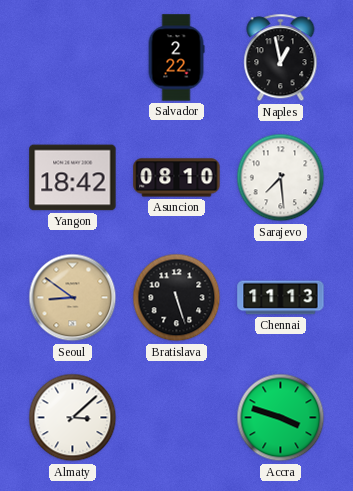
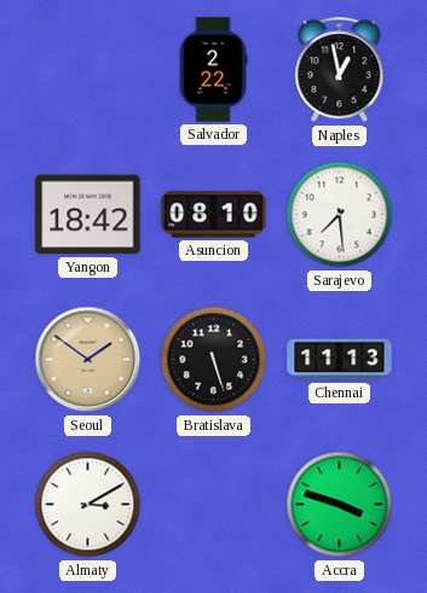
Seoul: 8:51 -> 1:51
Almaty: 3:08 -> 3:10
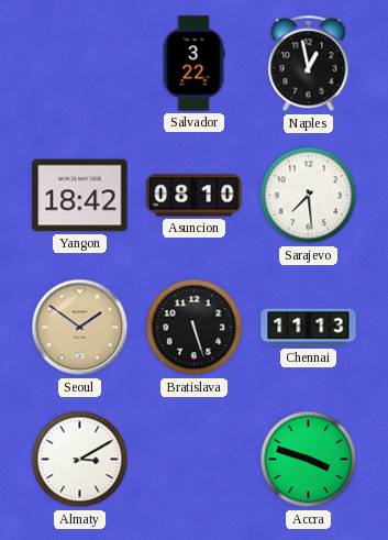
Salvador: 2:22 -> 3:22
